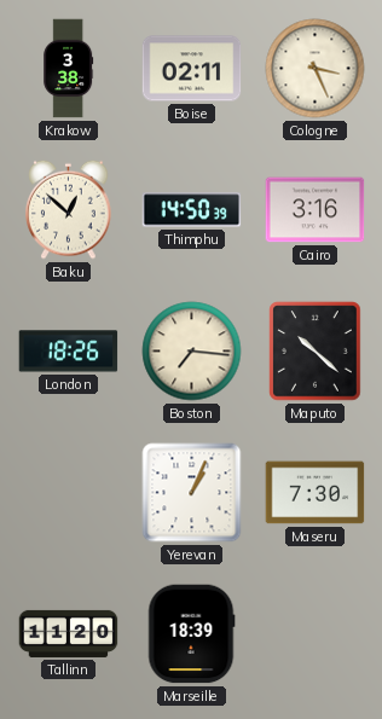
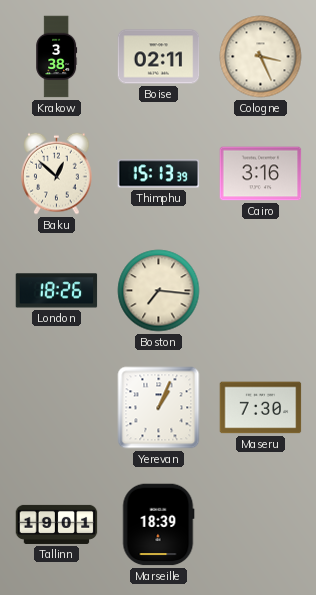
Thimphu: 14:50 -> 15:13
Maputo: 10:22 -> none
Tallinn: 11:20 -> 19:01
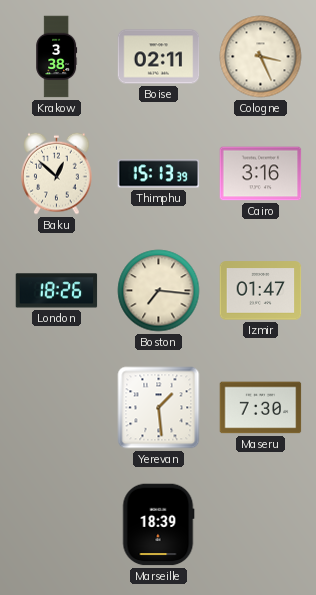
Izmir: none -> 01:47
Yerevan: 1:04 -> 1:29
Tallinn: 19:01 -> none
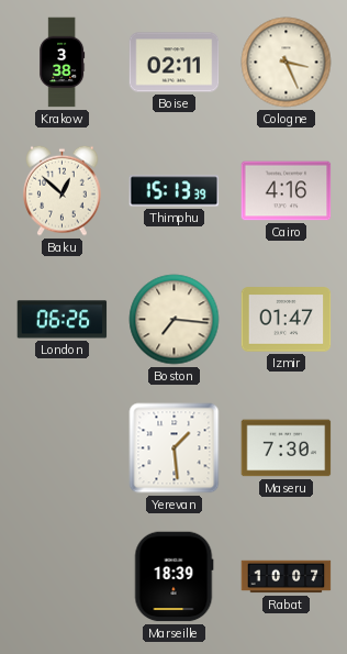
Cairo: 3:16 -> 4:16
London: 18:26 -> 06:26
Rabat: none -> 10:07
